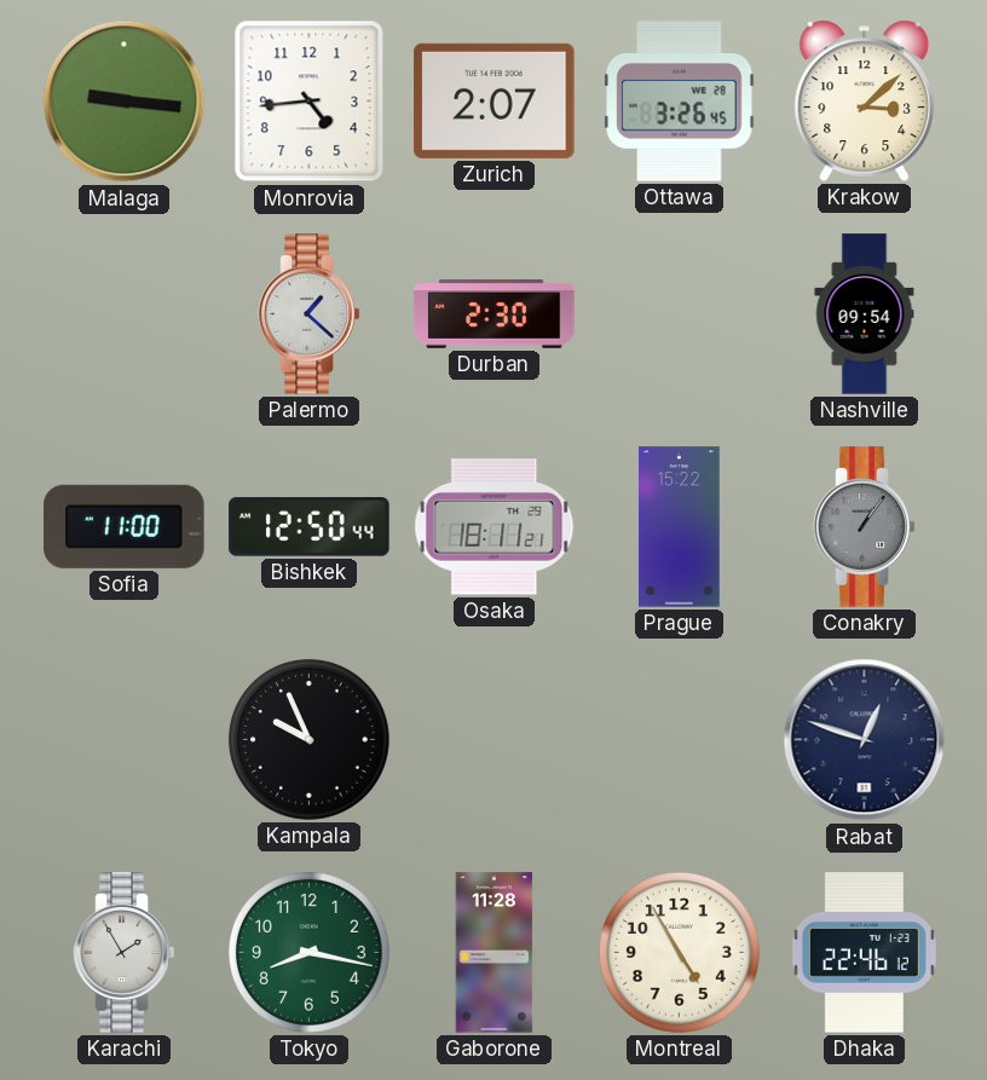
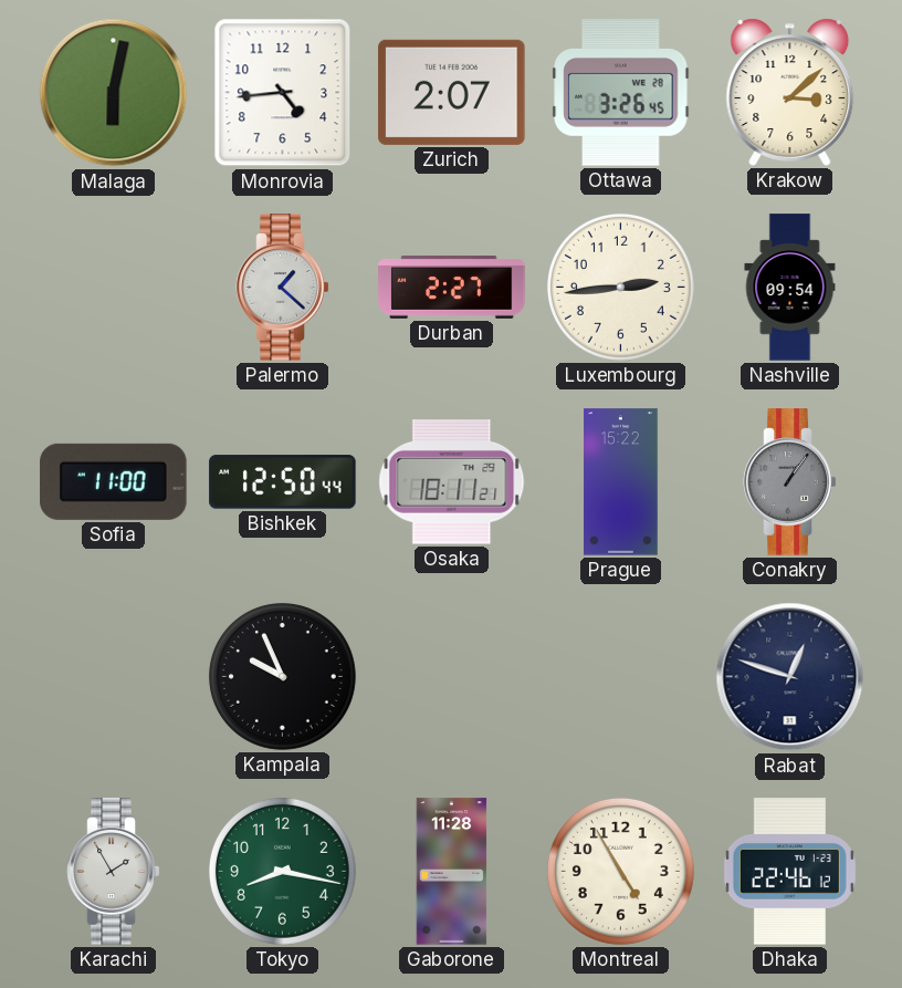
Malaga: 9:16 -> 6:02
Durban: 2:30 -> 2:27
Luxembourg: none -> 2:44
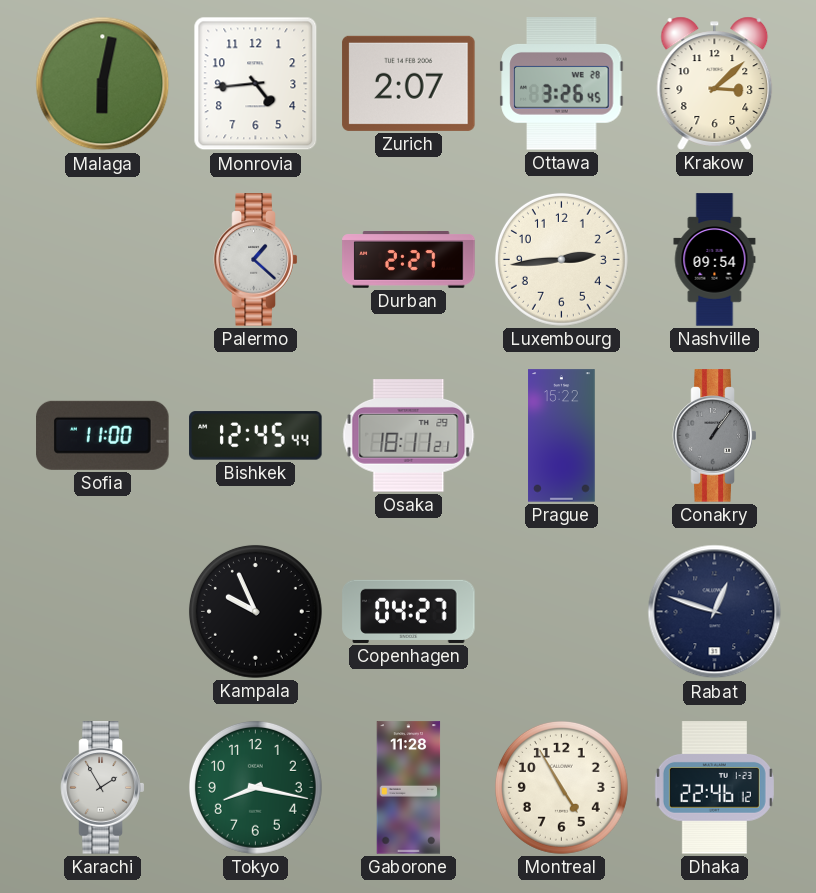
Bishkek: 12:50 -> 12:45
Copenhagen: none -> 04:27
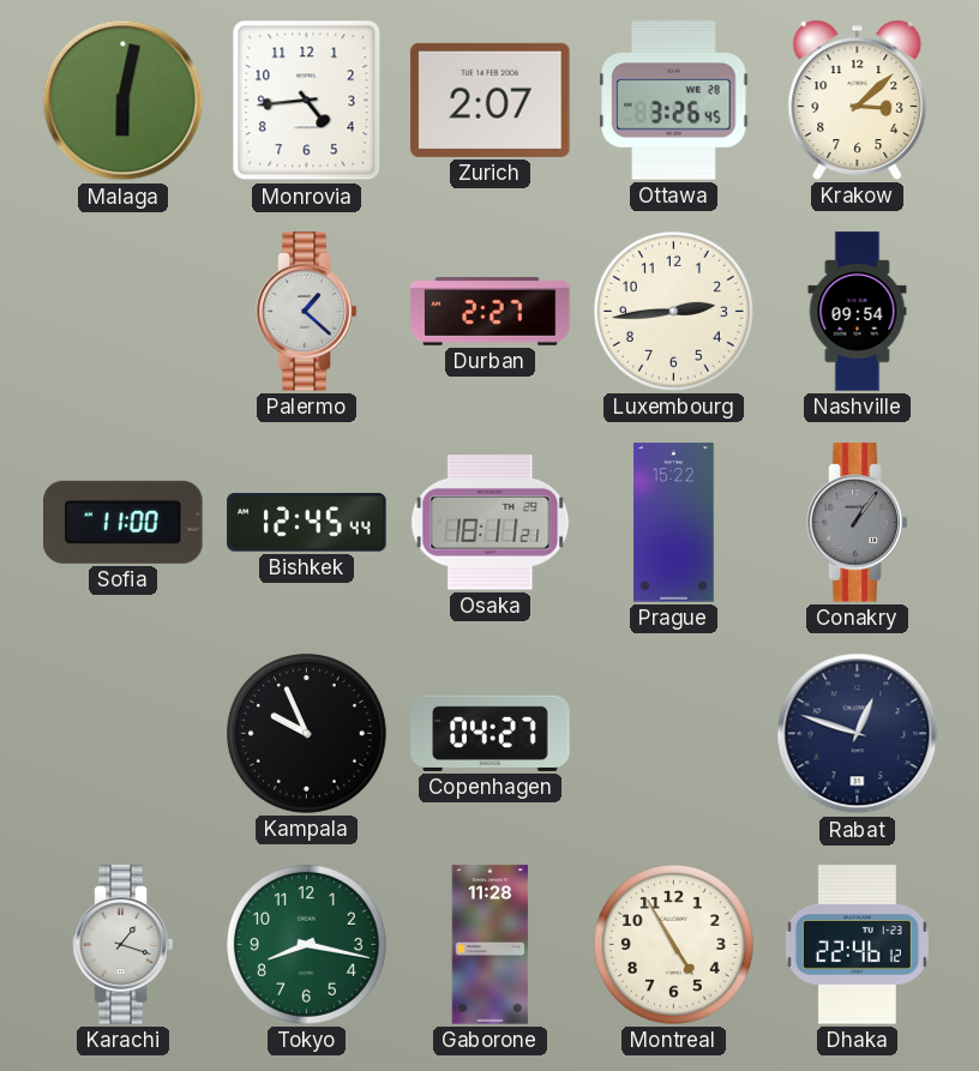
Karachi: 1:55 -> 1:18
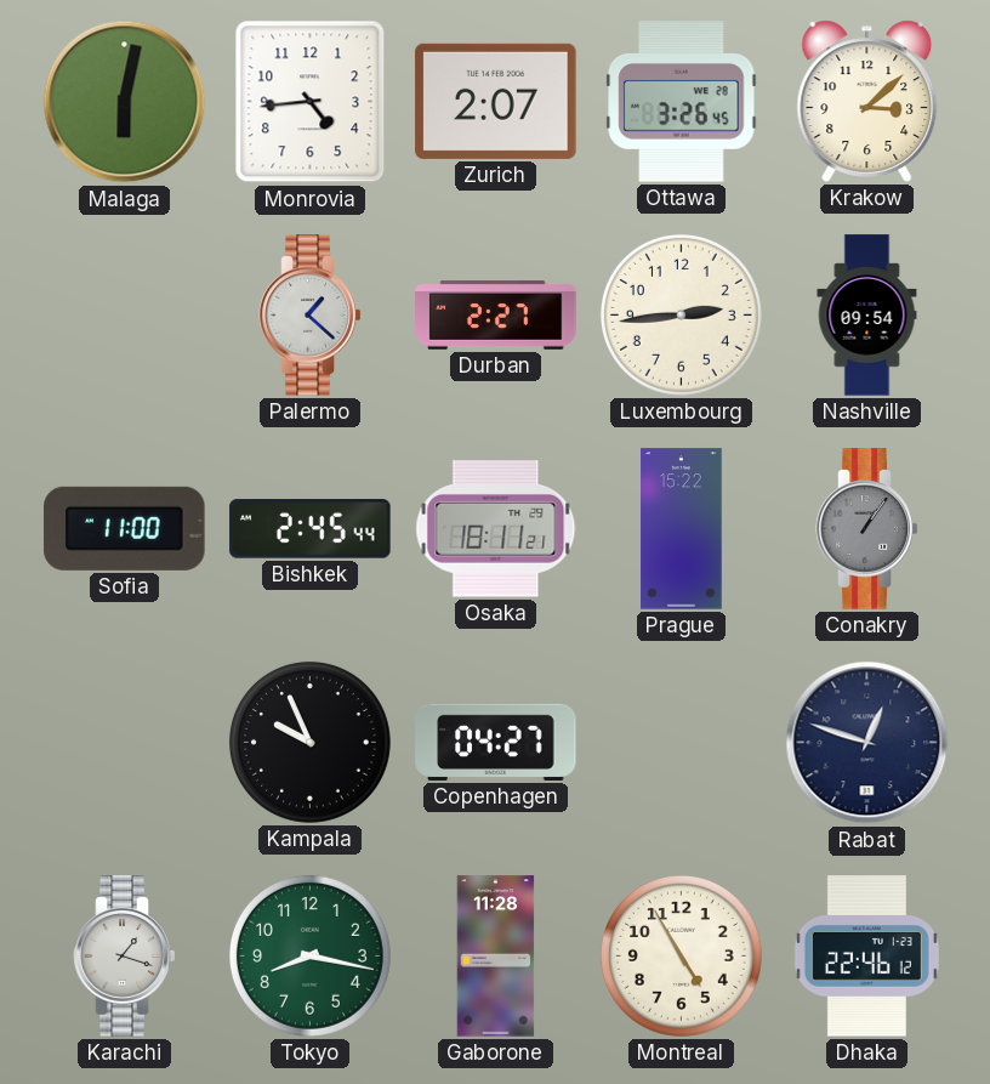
Bishkek: 12:45 -> 2:45
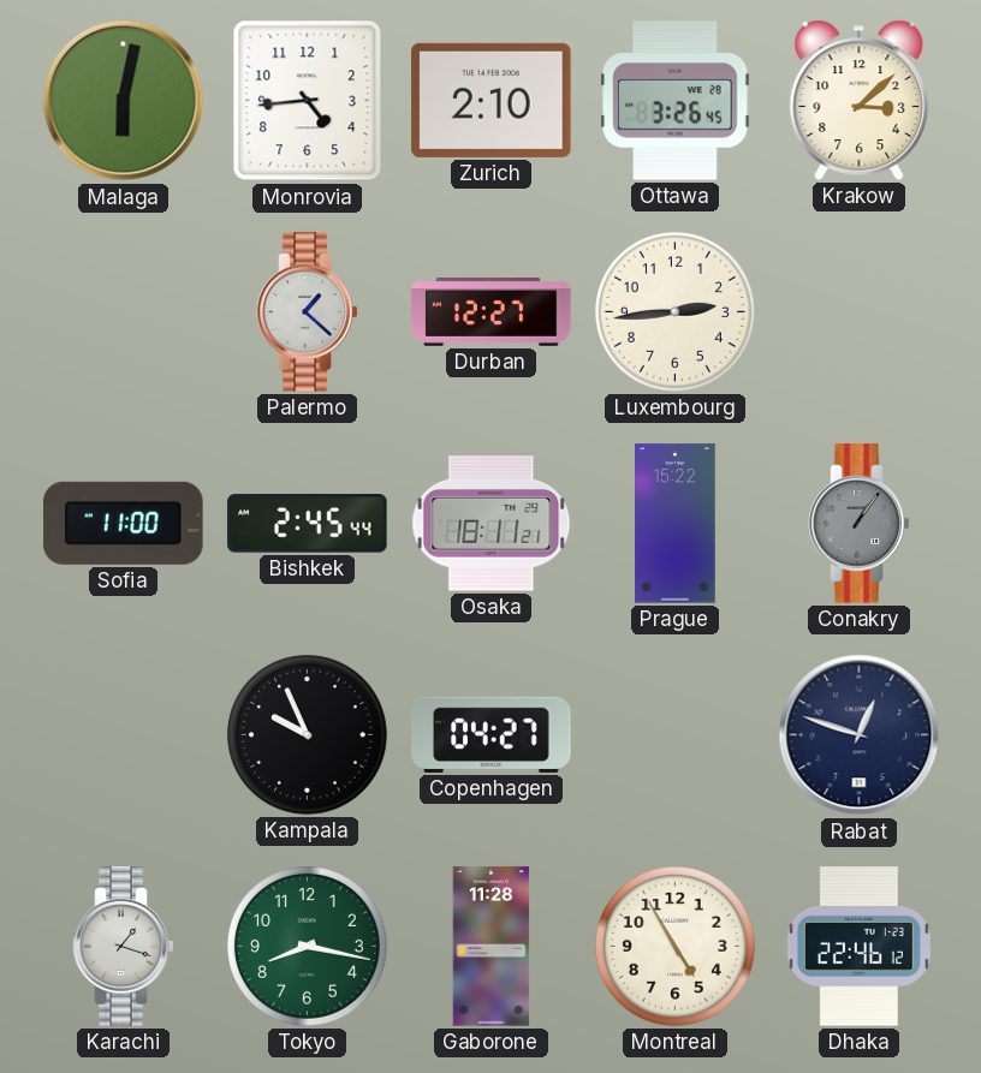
Zurich: 2:07 -> 2:10
Durban: 2:27 -> 12:27
Nashville: 09:54 -> none
